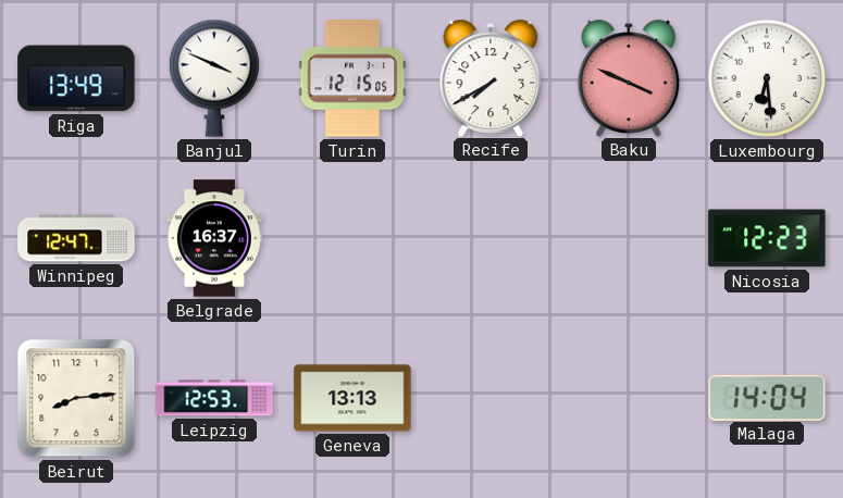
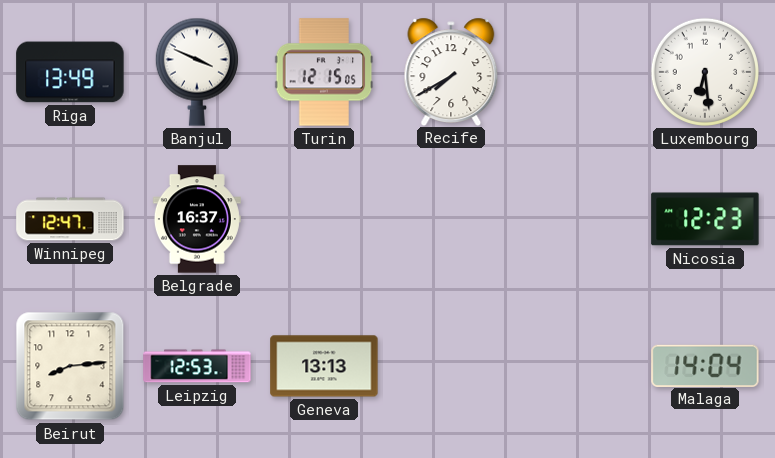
Baku: 3:49 -> none
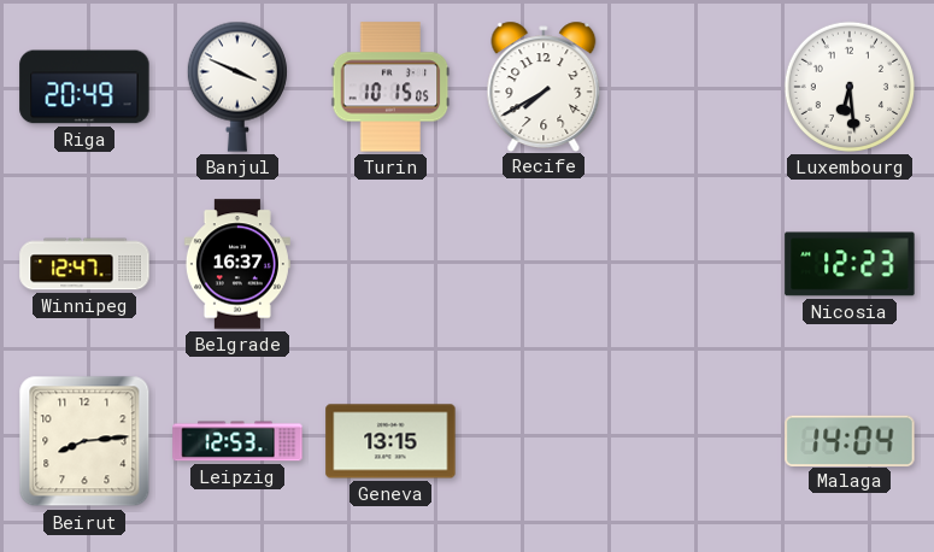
Riga: 13:49 -> 20:49
Turin: 12:15 -> 10:15
Geneva: 13:13 -> 13:15
